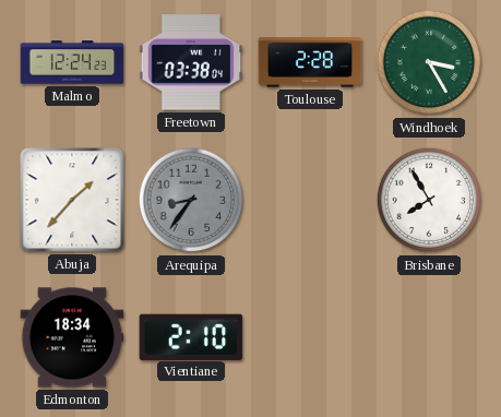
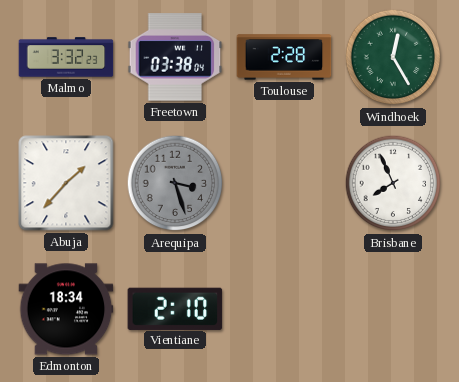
Malmo: 12:24 -> 3:32
Windhoek: 3:25 -> 12:25
Arequipa: 8:36 -> 3:27
Brisbane: 7:55 -> 7:56
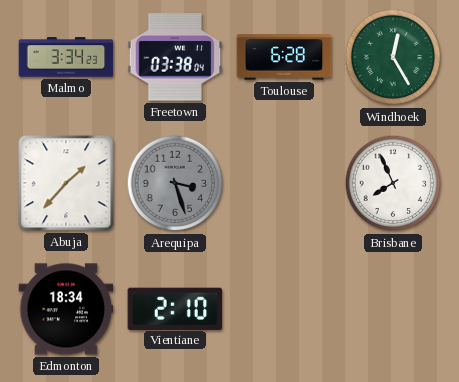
Malmo: 3:32 -> 3:34
Toulouse: 2:28 -> 6:28
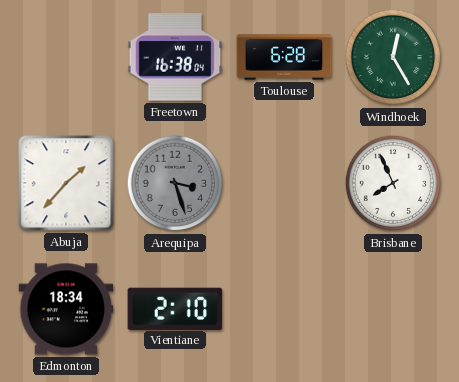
Malmo: 3:34 -> none
Freetown: 03:38 -> 16:38
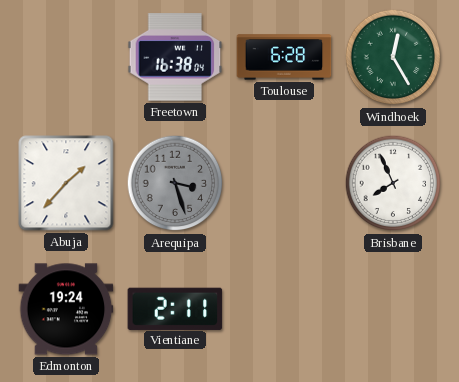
Edmonton: 18:34 -> 19:24
Vientiane: 2:10 -> 2:11
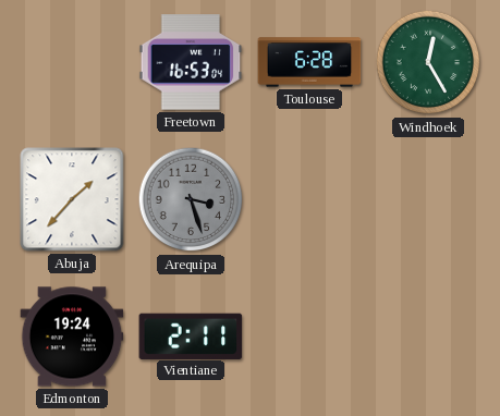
Freetown: 16:38 -> 16:53
Brisbane: 7:56 -> none
